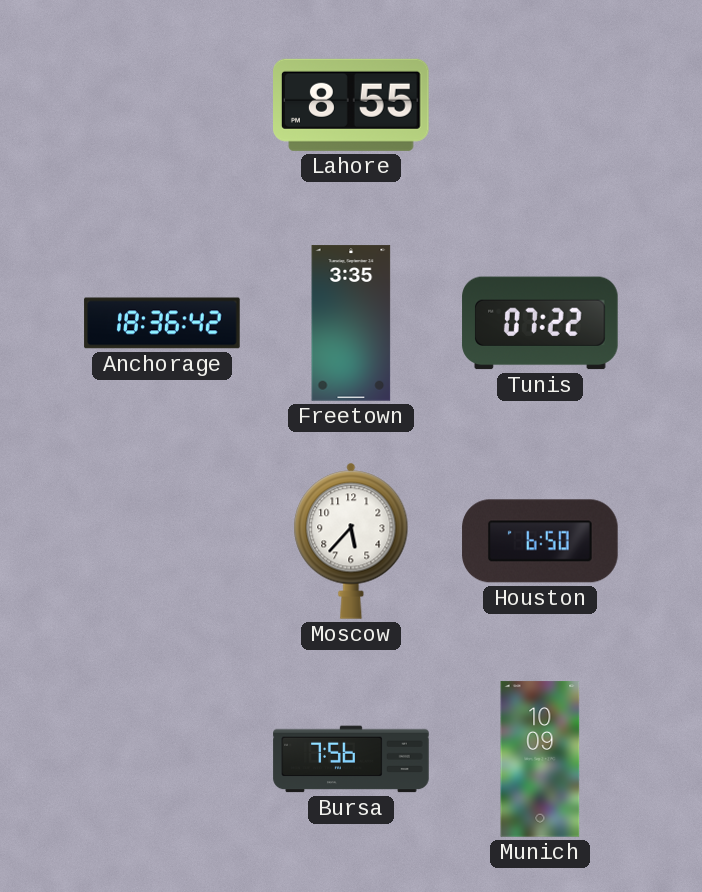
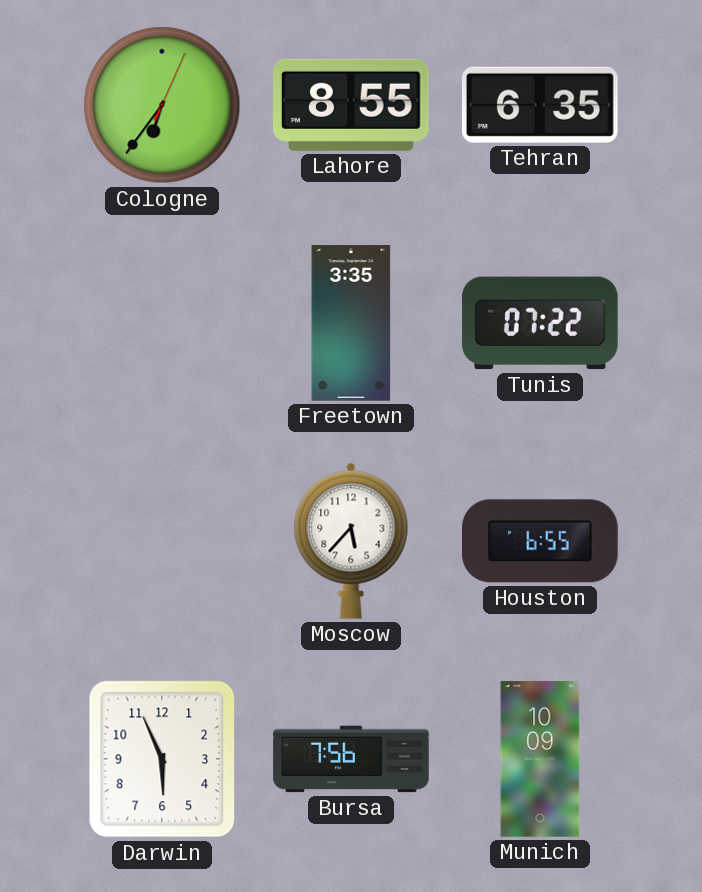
Cologne: none -> 6:36
Tehran: none -> 6:35
Anchorage: 18:36 -> none
Houston: 6:50 -> 6:55
Darwin: none -> 5:56
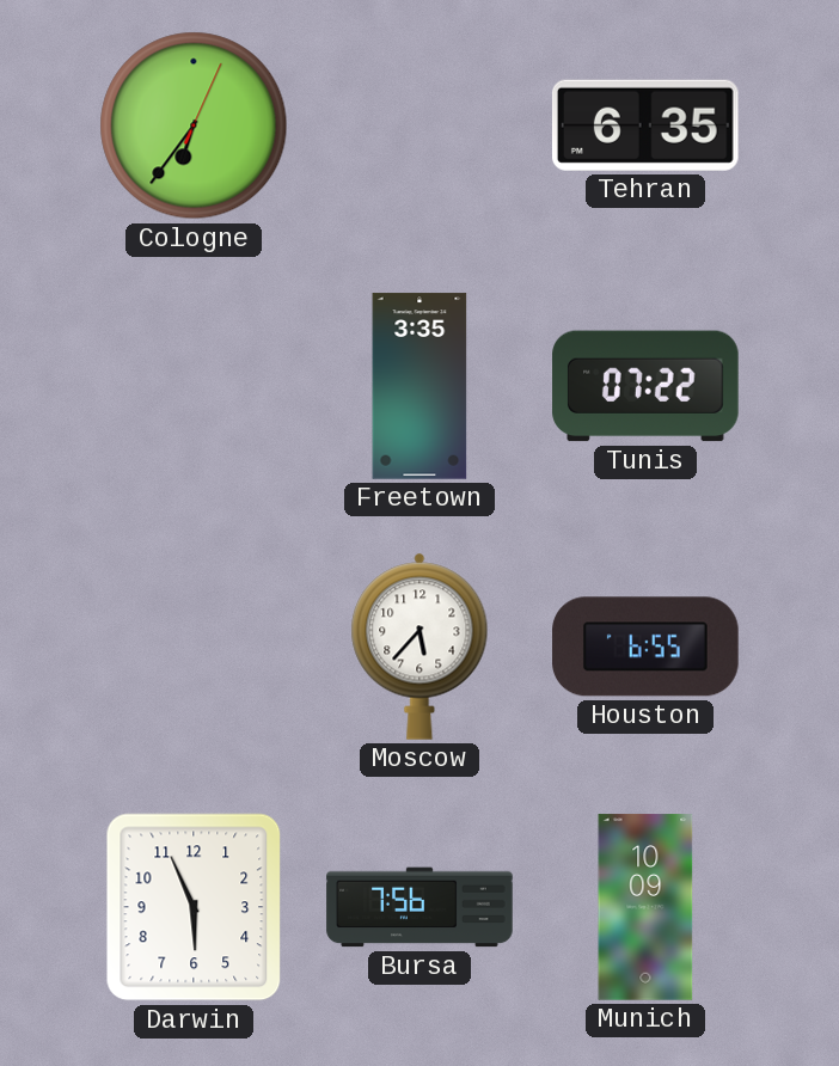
Lahore: 8:55 -> none
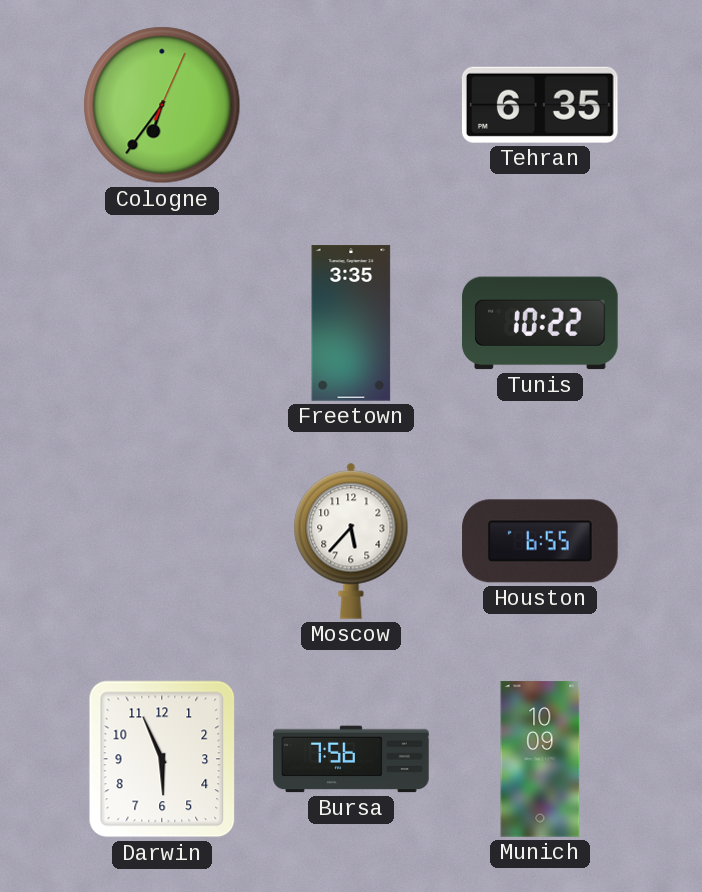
Tunis: 07:22 -> 10:22
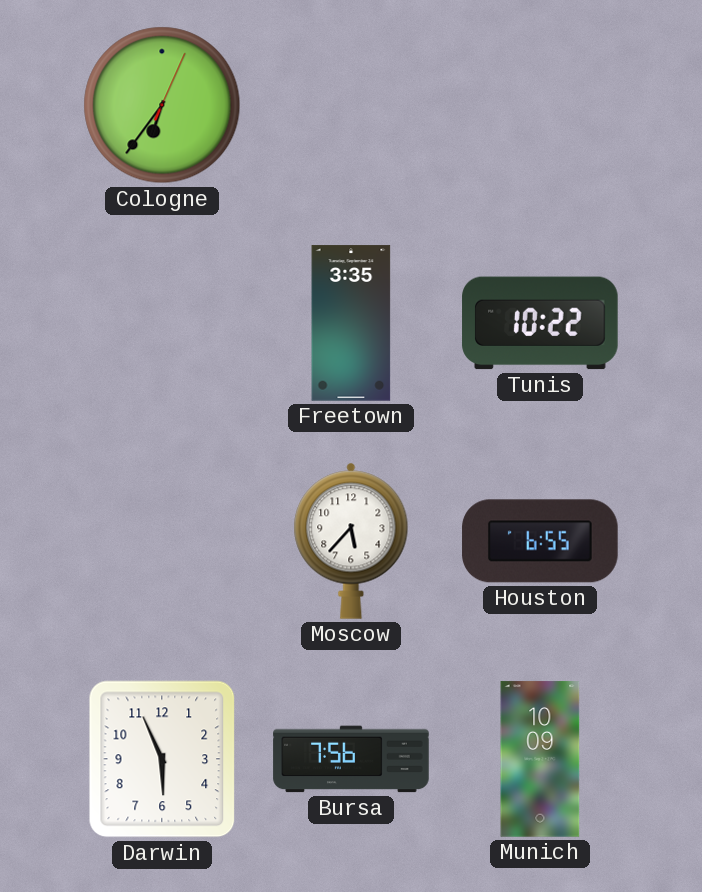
Tehran: 6:35 -> none
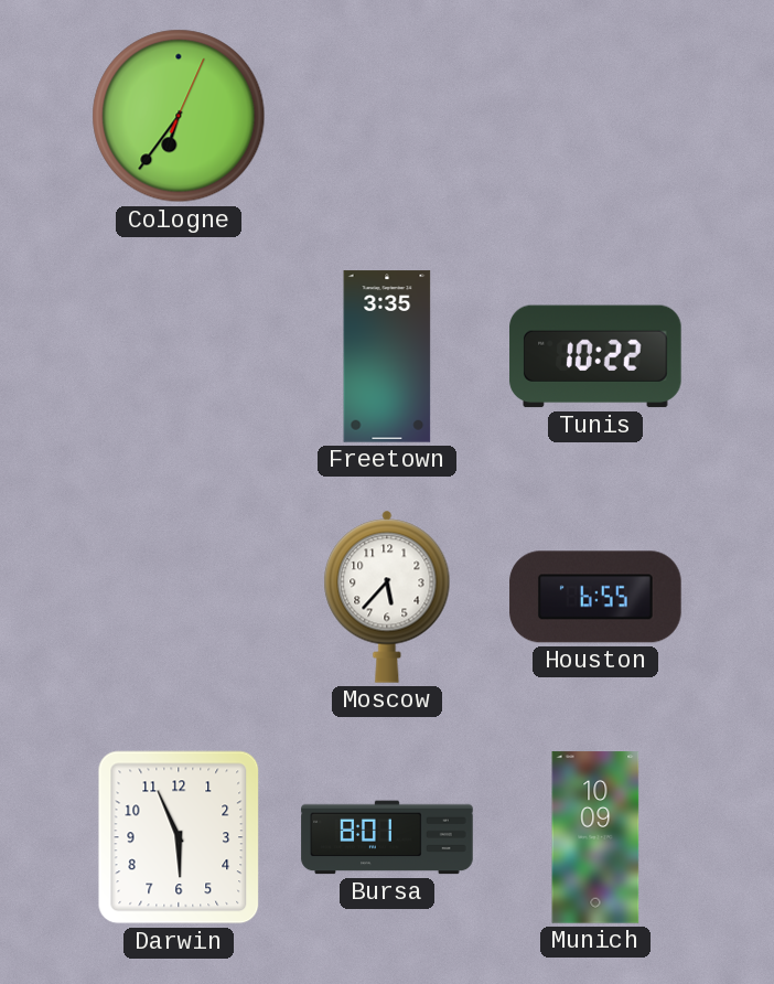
Bursa: 7:56 -> 8:01
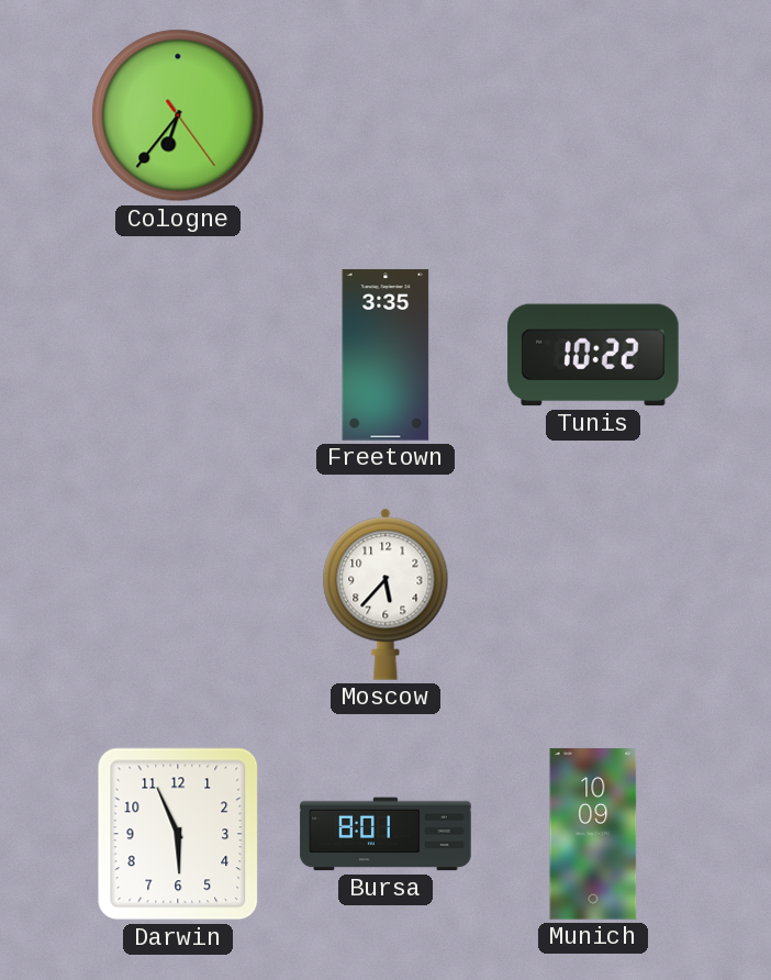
Cologne: 6:36:04 -> 6:36:24
Houston: 6:55 -> none
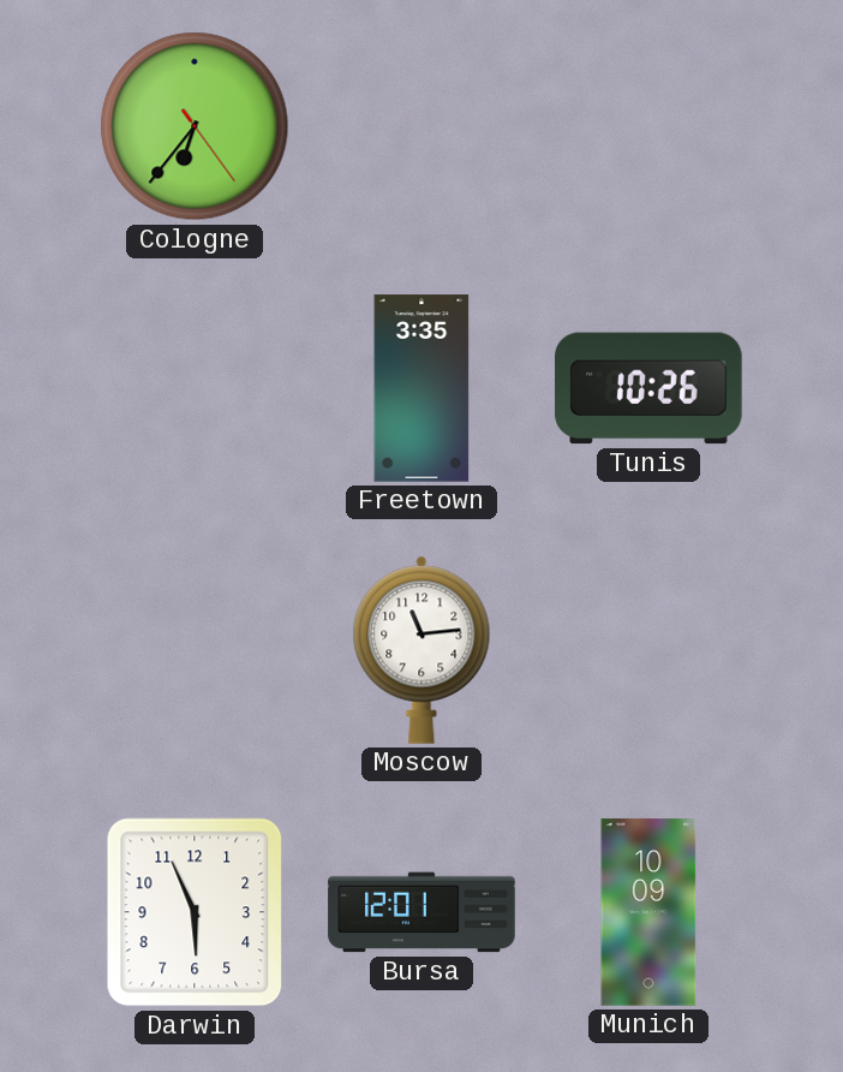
Tunis: 10:22 -> 10:26
Moscow: 5:37 -> 11:14
Bursa: 8:01 -> 12:01
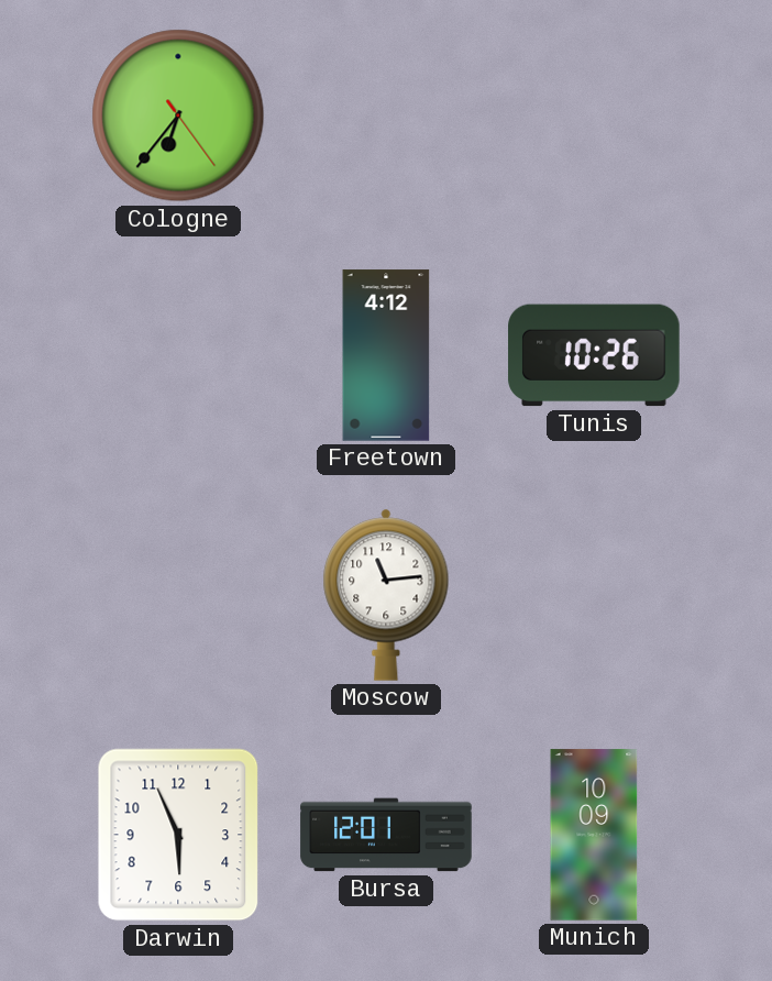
Freetown: 3:35 -> 4:12
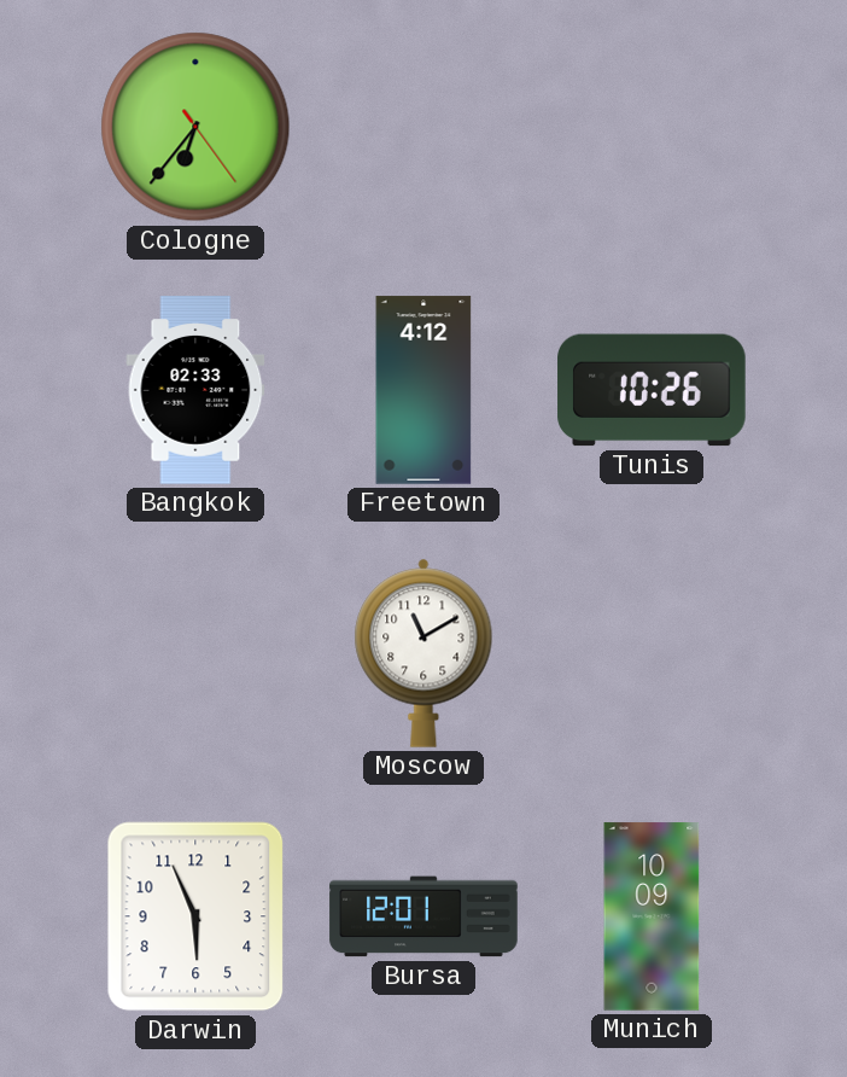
Bangkok: none -> 02:33
Moscow: 11:14 -> 11:10
